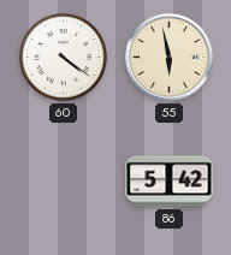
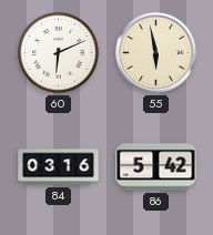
60: 4:21 -> 6:11
84: none -> 03:16
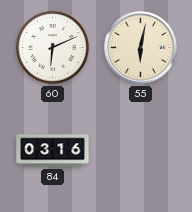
55: 5:58 -> 6:02
86: 5:42 -> none
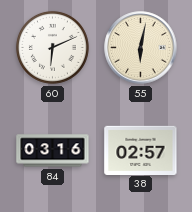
38: none -> 02:57
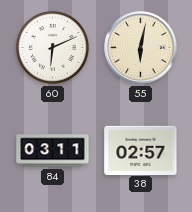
84: 03:16 -> 03:11
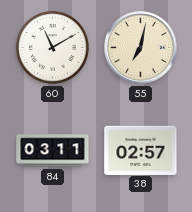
60: 6:11 -> 11:10
55: 6:02 -> 7:02
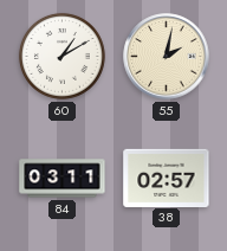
60: 11:10 -> 1:10
55: 7:02 -> 2:02
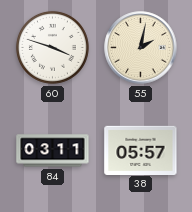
60: 1:10 -> 3:48
38: 02:57 -> 05:57
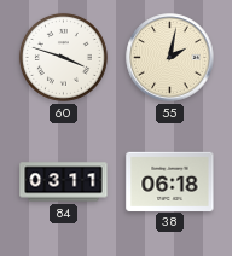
38: 05:57 -> 06:18
